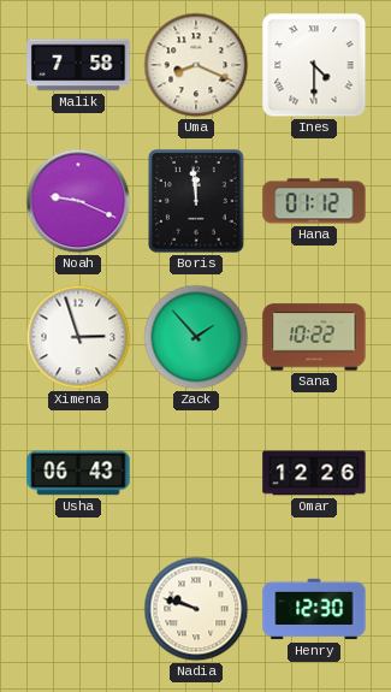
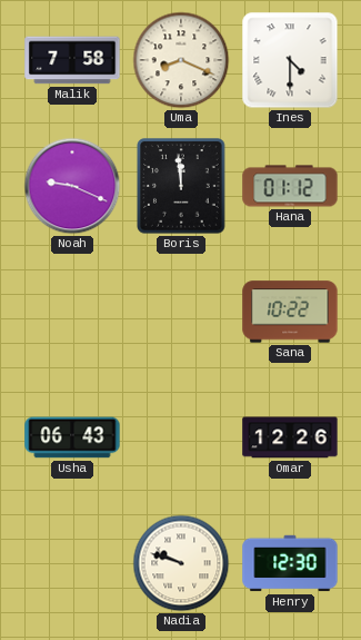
Ximena: 2:57 -> none
Zack: 1:53 -> none
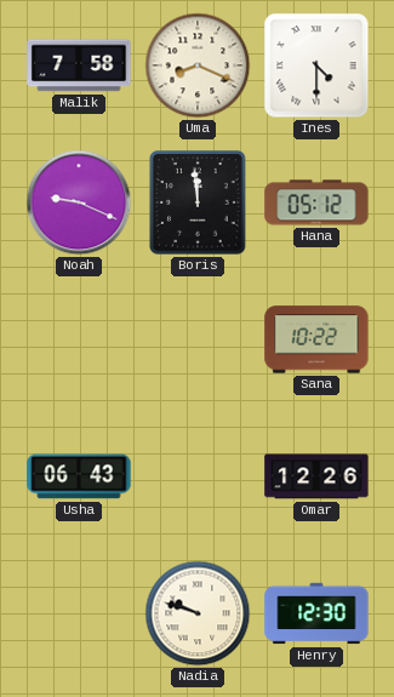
Hana: 01:12 -> 05:12
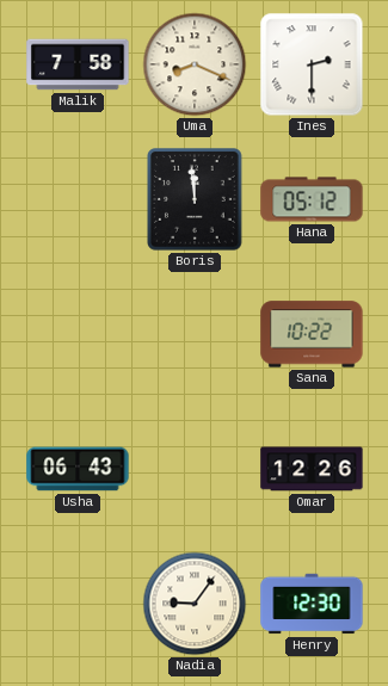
Ines: 4:30 -> 2:30
Noah: 9:19 -> none
Nadia: 9:48 -> 9:06
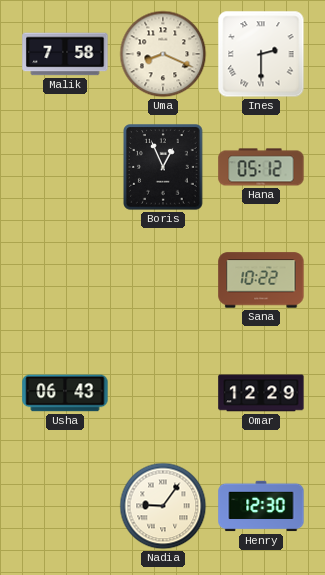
Boris: 11:59 -> 12:56
Omar: 12:26 -> 12:29
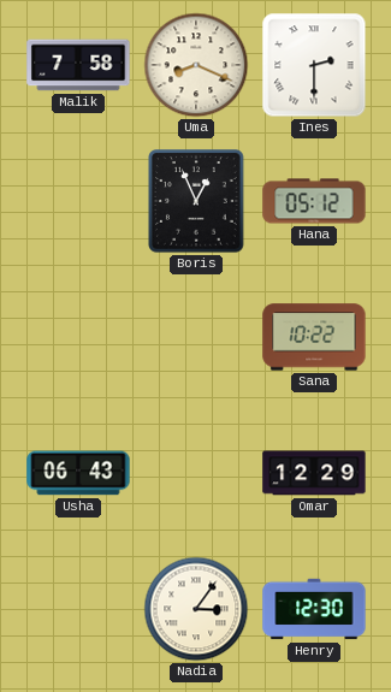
Nadia: 9:06 -> 3:06
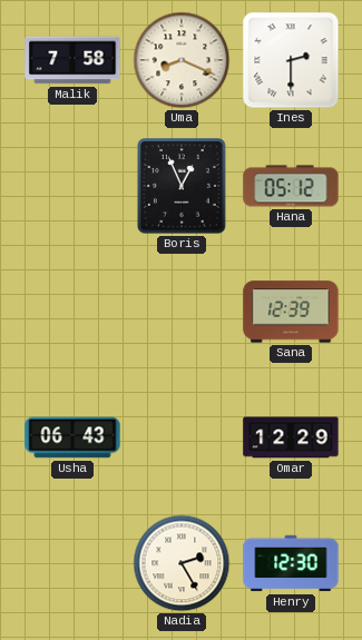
Sana: 10:22 -> 12:39
Nadia: 3:06 -> 2:25
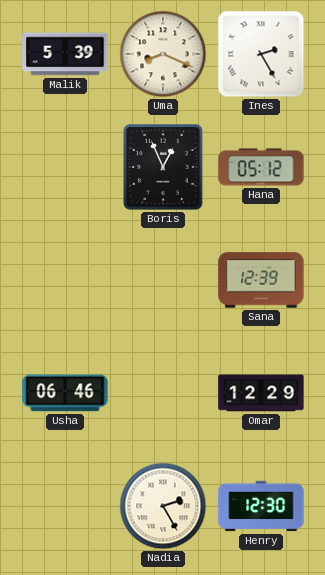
Malik: 7:58 -> 5:39
Ines: 2:30 -> 2:25
Usha: 06:43 -> 06:46
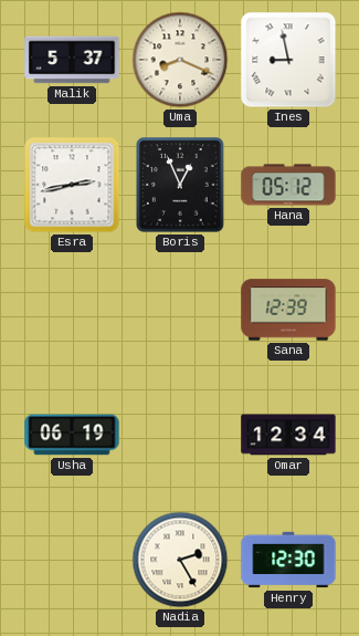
Malik: 5:39 -> 5:37
Ines: 2:25 -> 8:58
Esra: none -> 2:43
Usha: 06:46 -> 06:19
Omar: 12:29 -> 12:34
